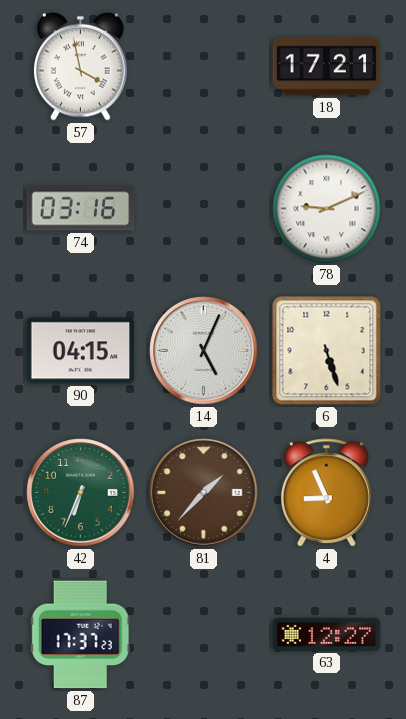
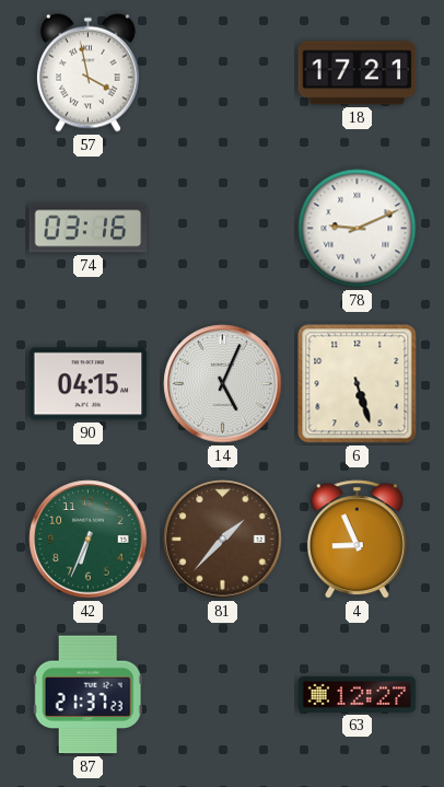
87: 17:37 -> 21:37
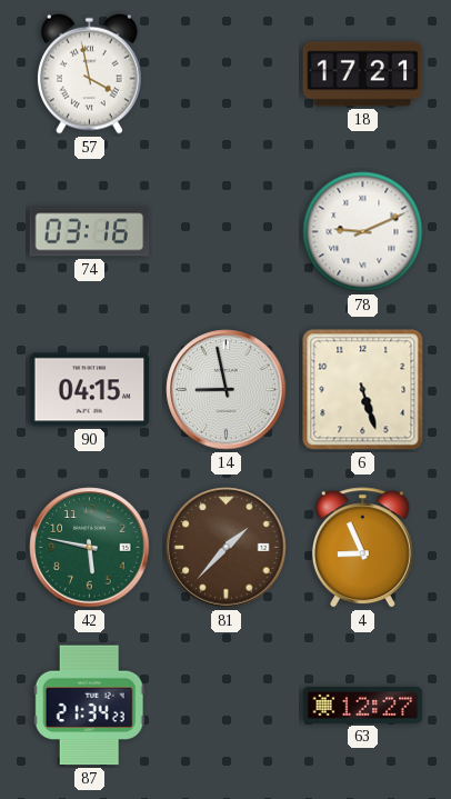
14: 5:04 -> 8:58
42: 6:34 -> 5:47
87: 21:37 -> 21:34
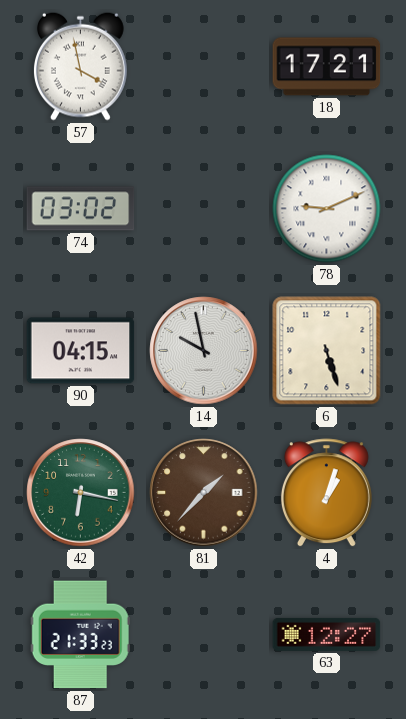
74: 03:16 -> 03:02
14: 8:58 -> 9:58
42: 5:47 -> 6:17
4: 8:56 -> 1:03
87: 21:34 -> 21:33
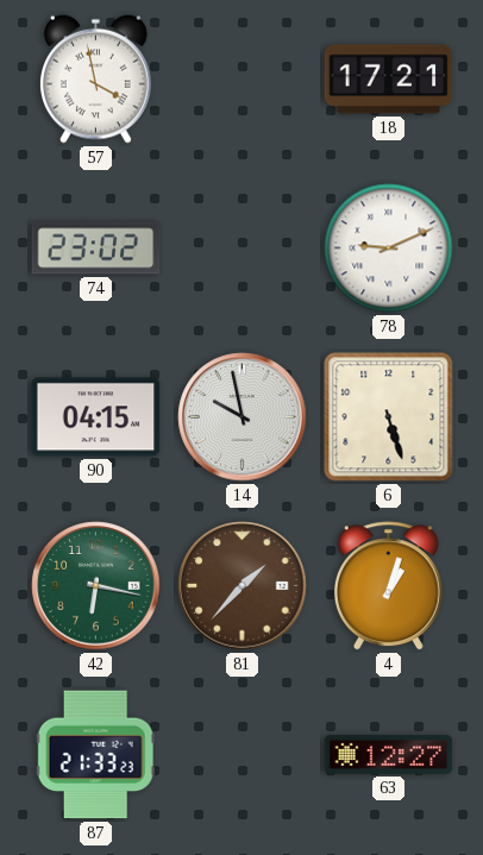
74: 03:02 -> 23:02
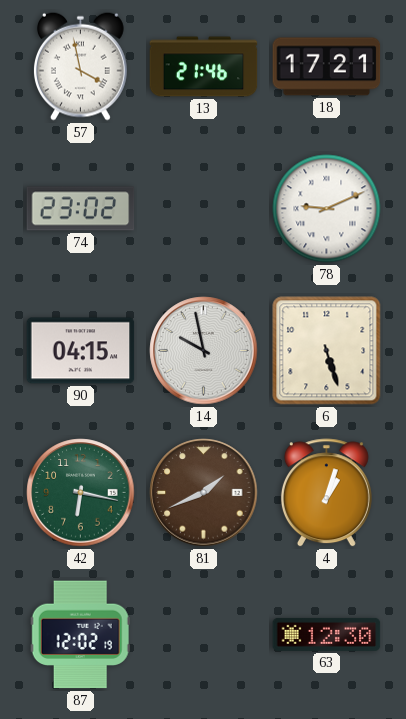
13: none -> 21:46
81: 1:37 -> 1:41
87: 21:33 -> 12:02
63: 12:27 -> 12:30
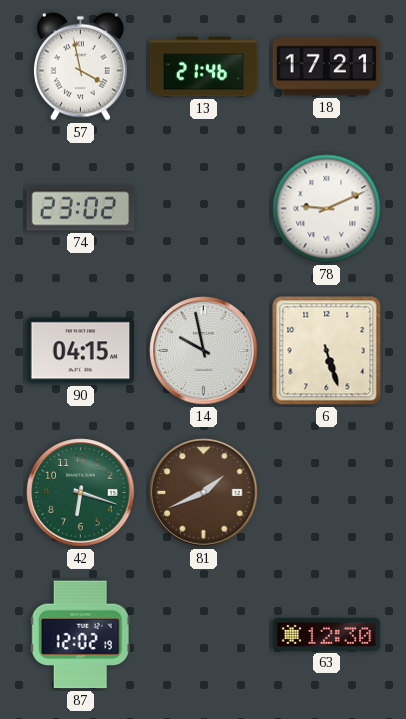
42: 6:17 -> 6:18
4: 1:03 -> none
